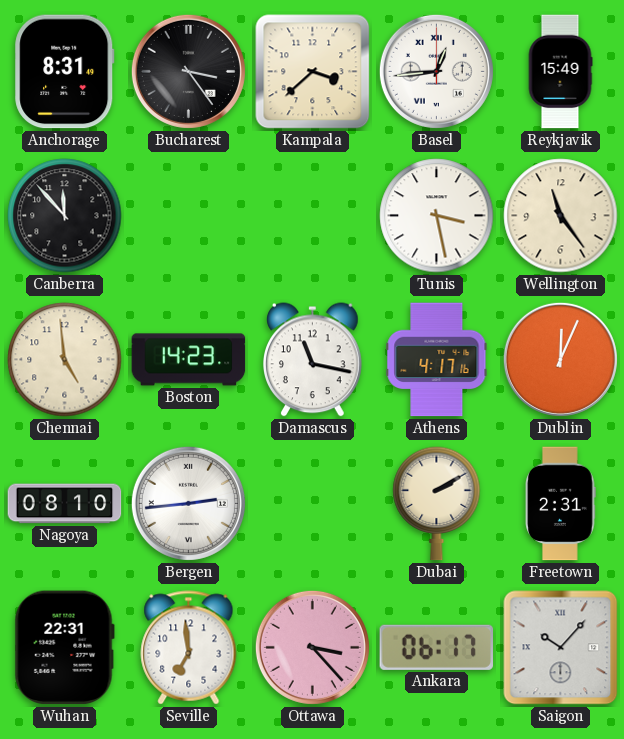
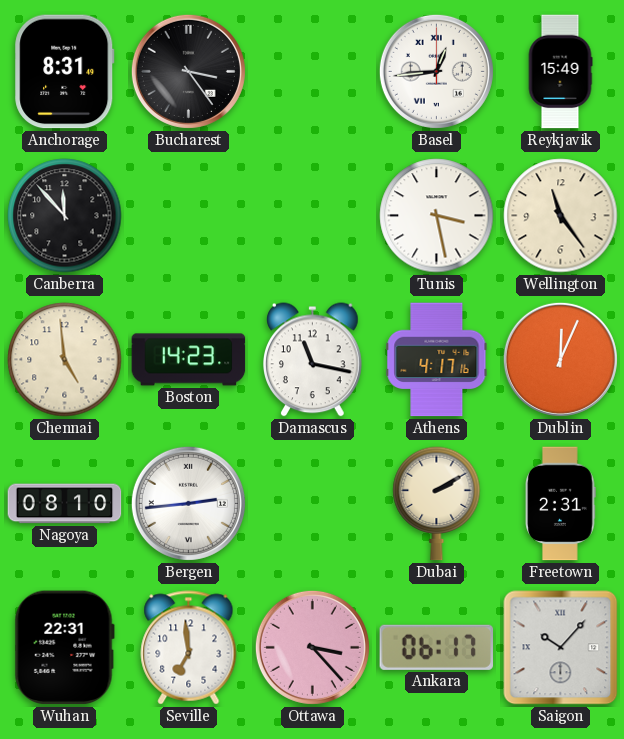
Kampala: 3:38 -> none
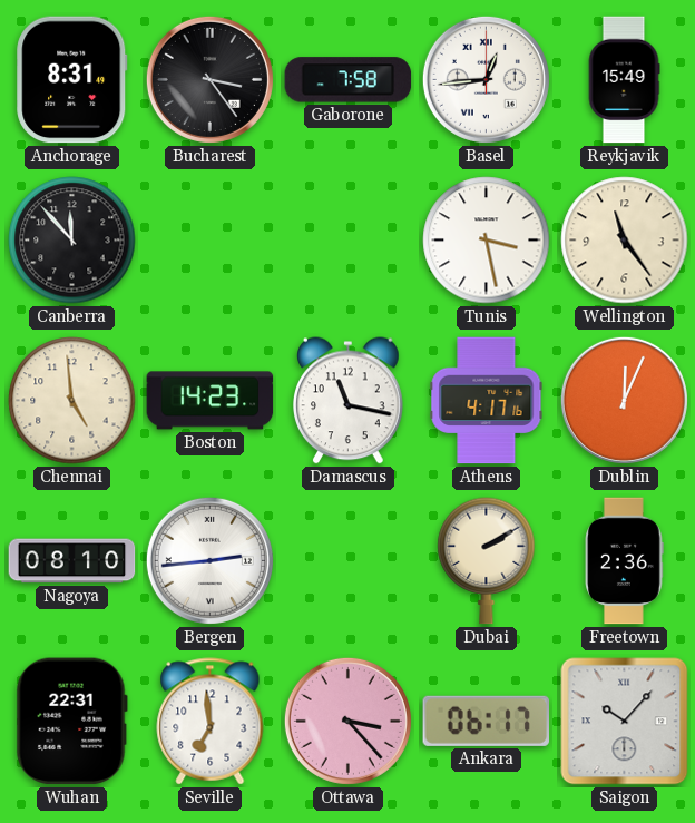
Gaborone: none -> 7:58
Freetown: 2:31 -> 2:36
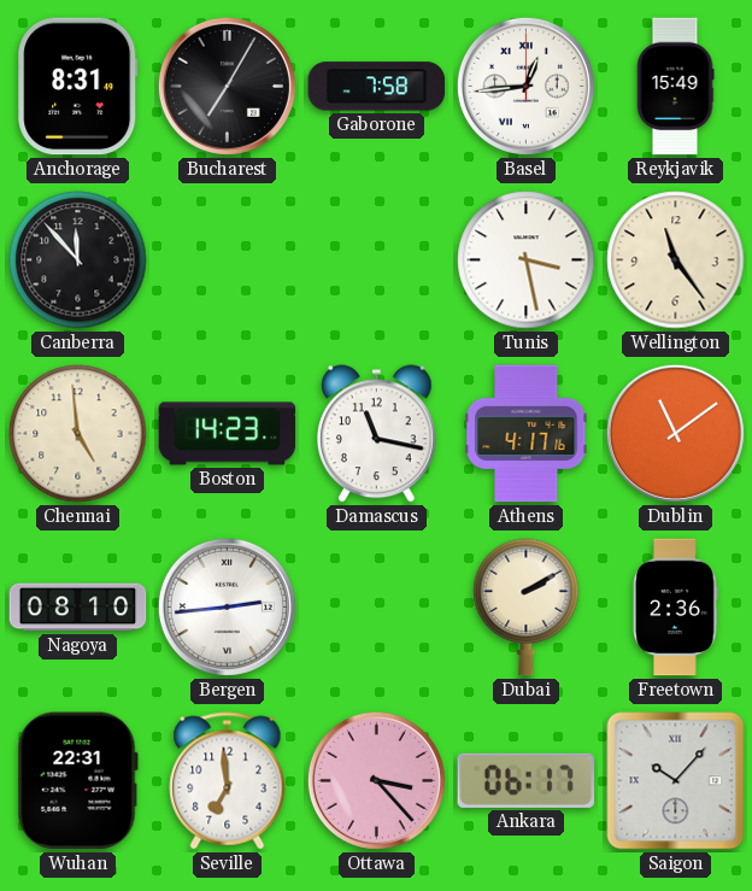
Bucharest: 3:24 -> 7:05
Dublin: 12:04 -> 11:09
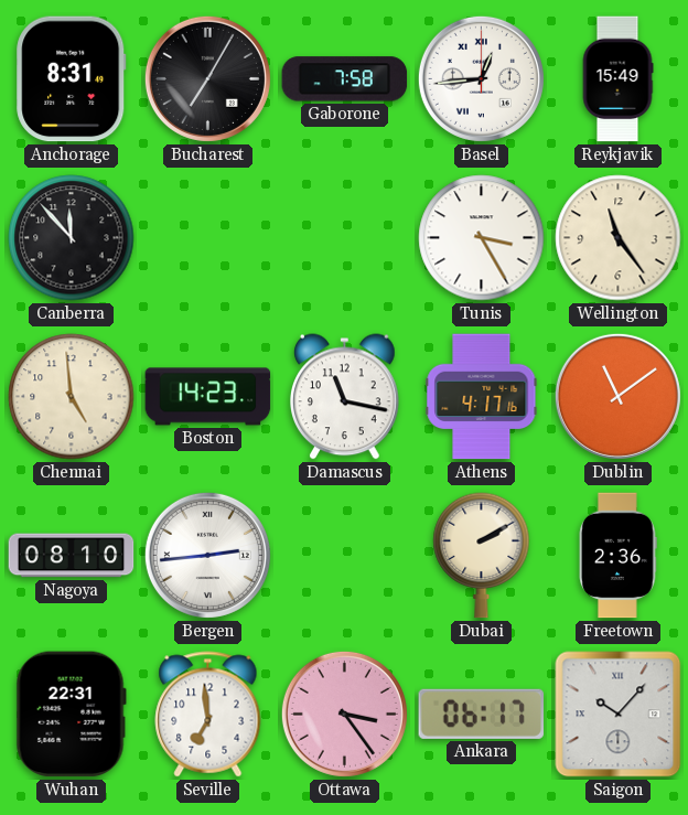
Tunis: 3:28 -> 3:25
Ottawa: 3:23 -> 3:24
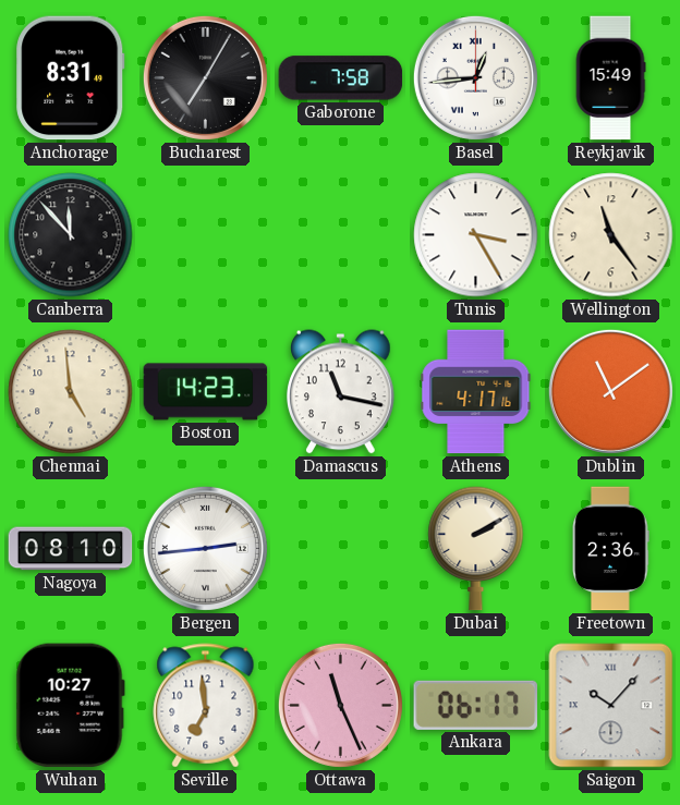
Wuhan: 22:31 -> 10:27
Ottawa: 3:24 -> 11:26
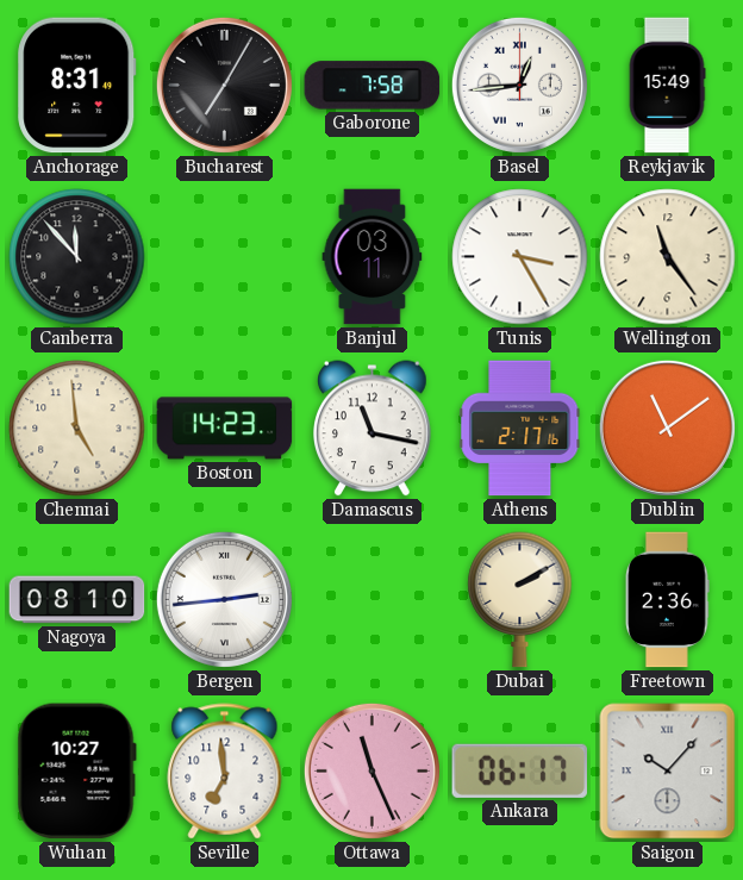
Banjul: none -> 03:11
Athens: 4:17 -> 2:17
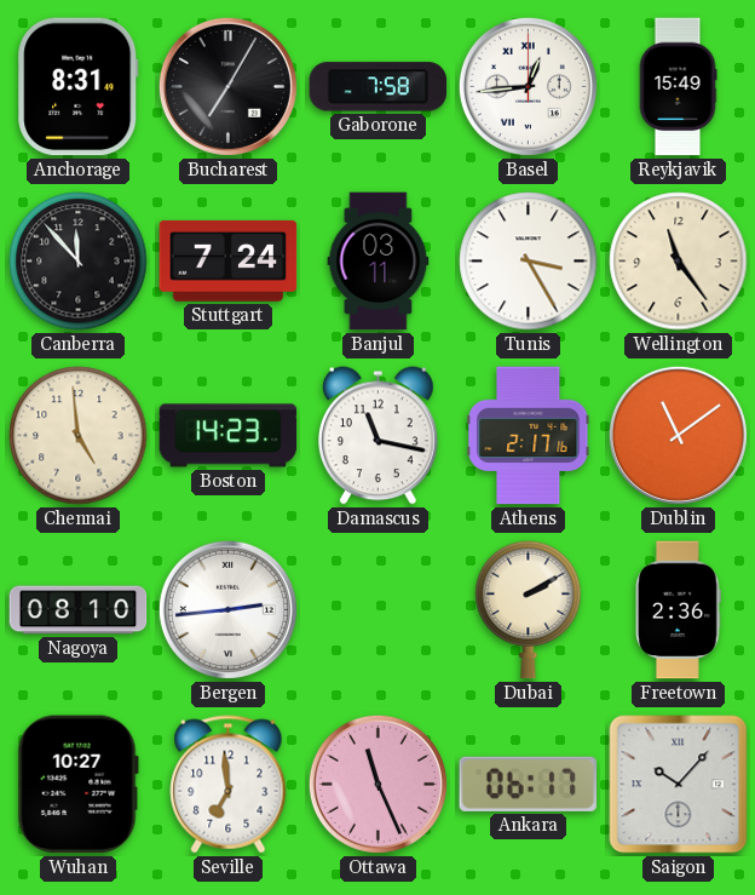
Stuttgart: none -> 7:24
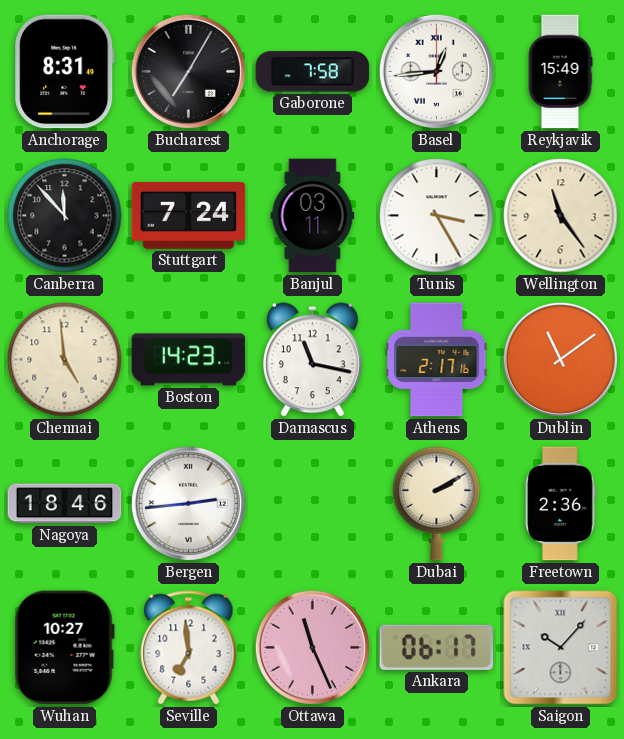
Nagoya: 08:10 -> 18:46
